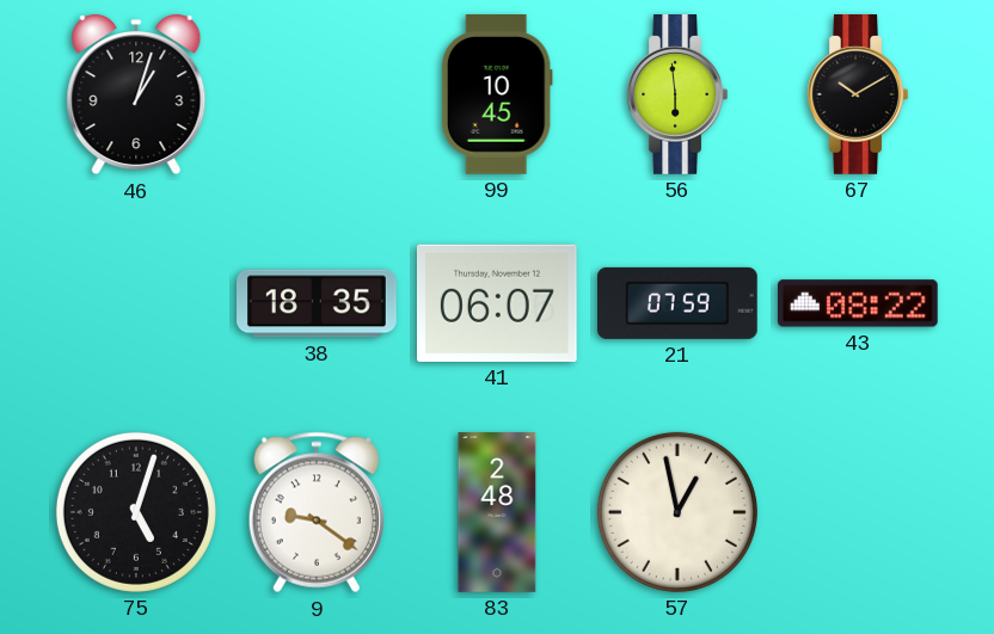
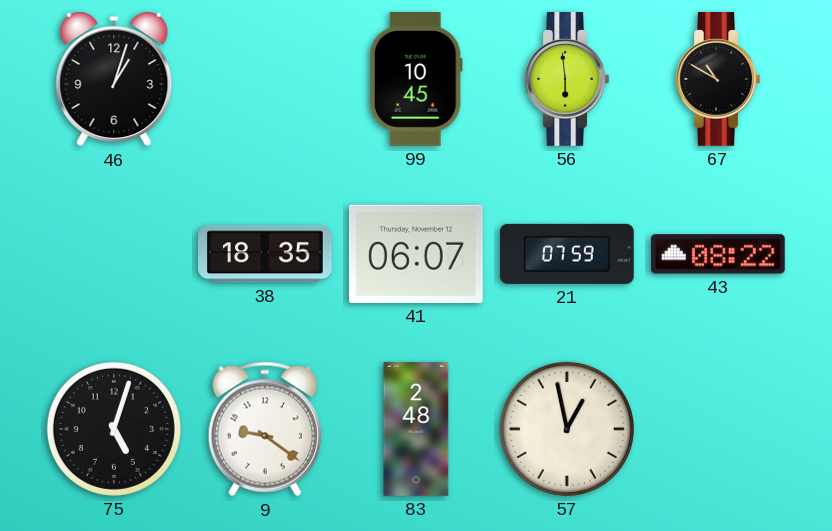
67: 10:10 -> 10:50
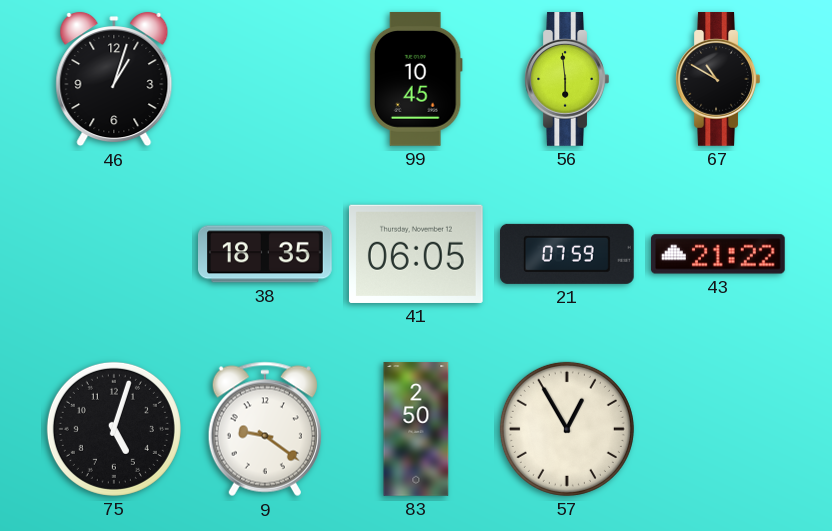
41: 06:07 -> 06:05
43: 08:22 -> 21:22
83: 2:48 -> 2:50
57: 12:58 -> 12:55
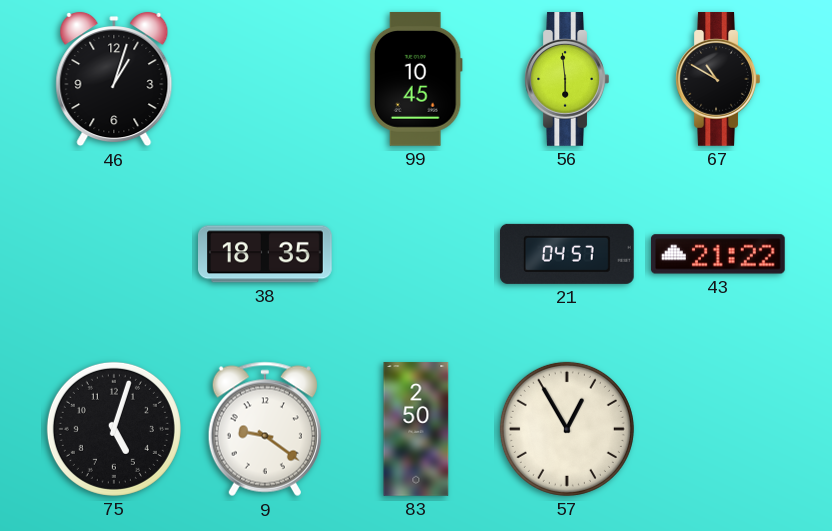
41: 06:05 -> none
21: 07:59 -> 04:57
